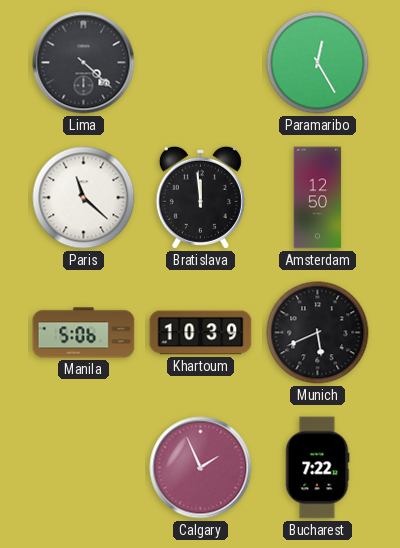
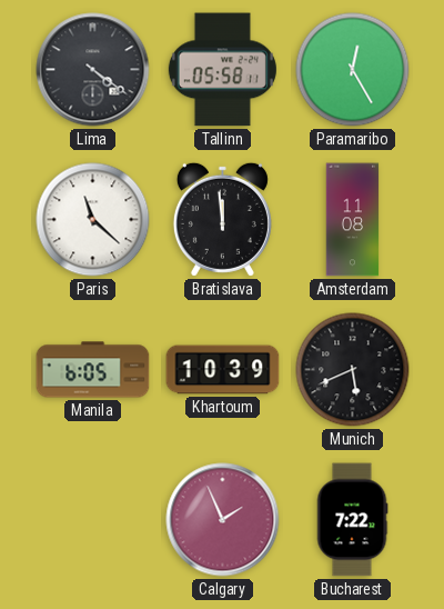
Lima: 4:22 -> 4:21
Tallinn: none -> 05:58
Amsterdam: 12:50 -> 11:08
Manila: 5:06 -> 6:05
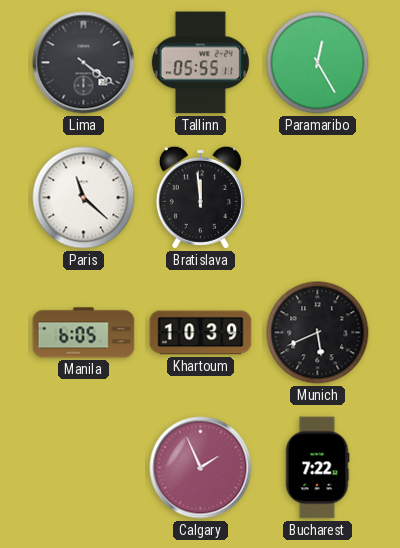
Tallinn: 05:58 -> 05:55
Amsterdam: 11:08 -> none
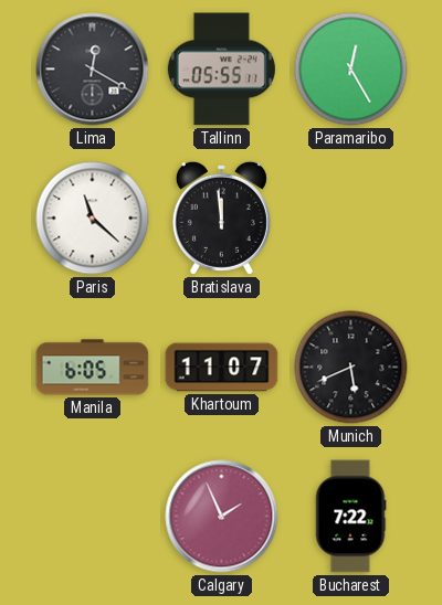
Lima: 4:21 -> 12:20
Khartoum: 10:39 -> 11:07
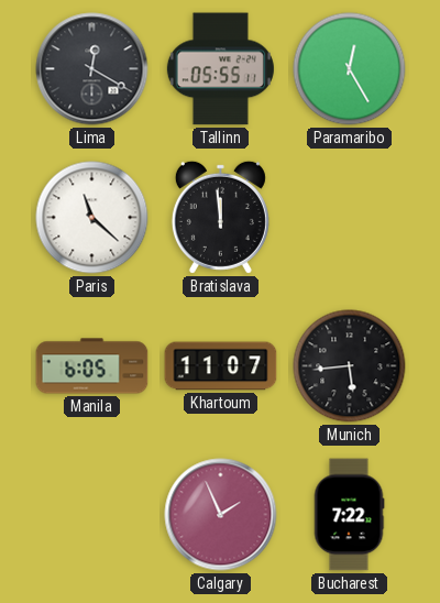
Munich: 5:41 -> 5:44
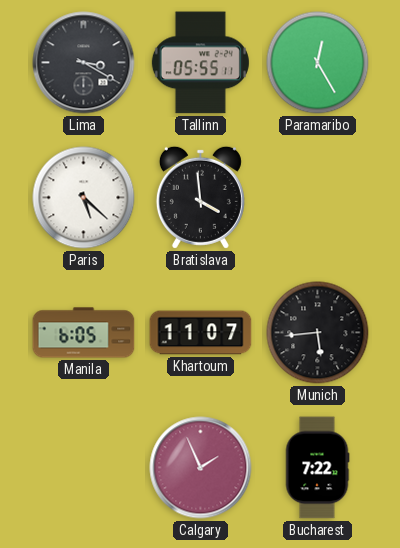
Lima: 12:20 -> 3:20
Paris: 11:22 -> 5:22
Bratislava: 11:59 -> 3:59
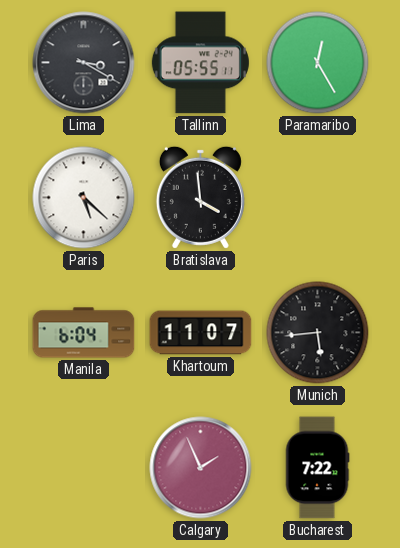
Manila: 6:05 -> 6:04
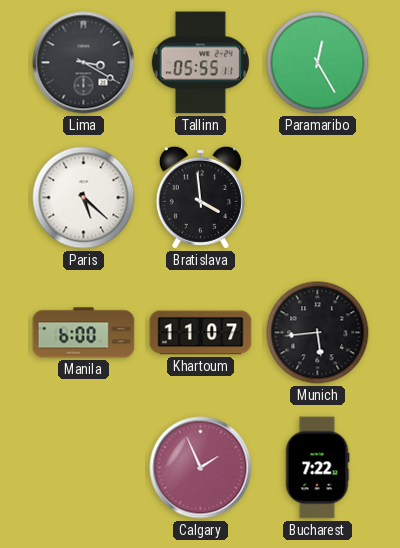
Manila: 6:04 -> 6:00
